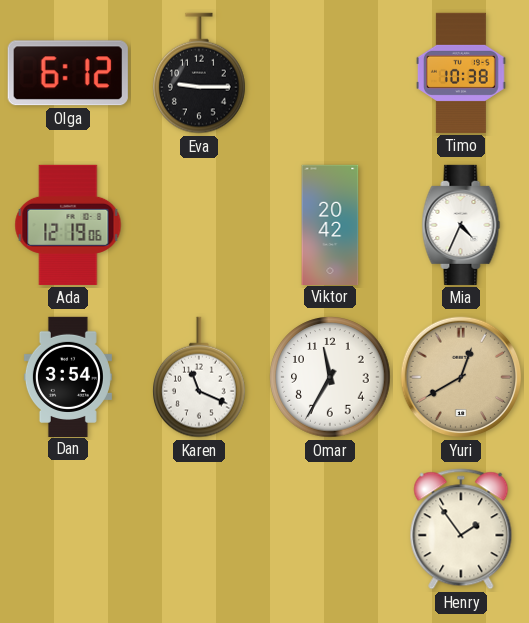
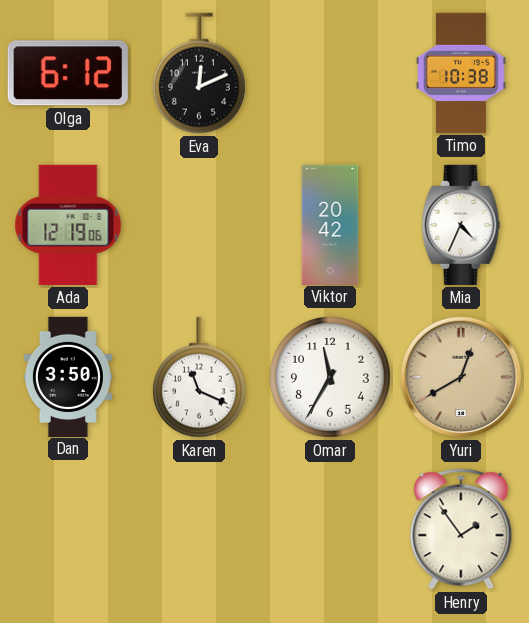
Eva: 9:15 -> 12:11
Dan: 3:54 -> 3:50
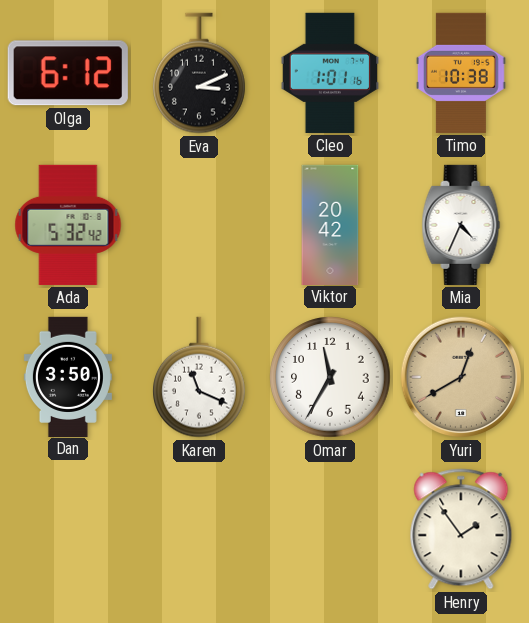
Eva: 12:11 -> 3:11
Cleo: none -> 1:01
Ada: 12:19 -> 5:32
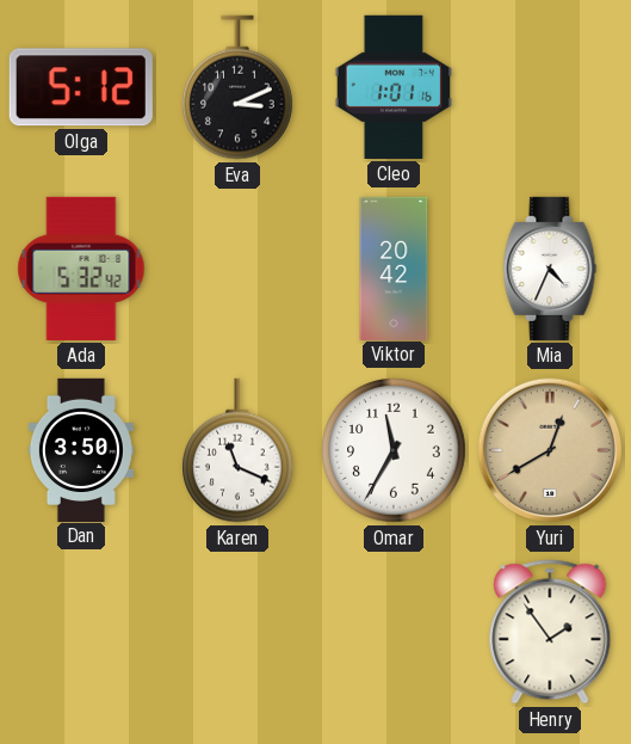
Olga: 6:12 -> 5:12
Timo: 10:38 -> none
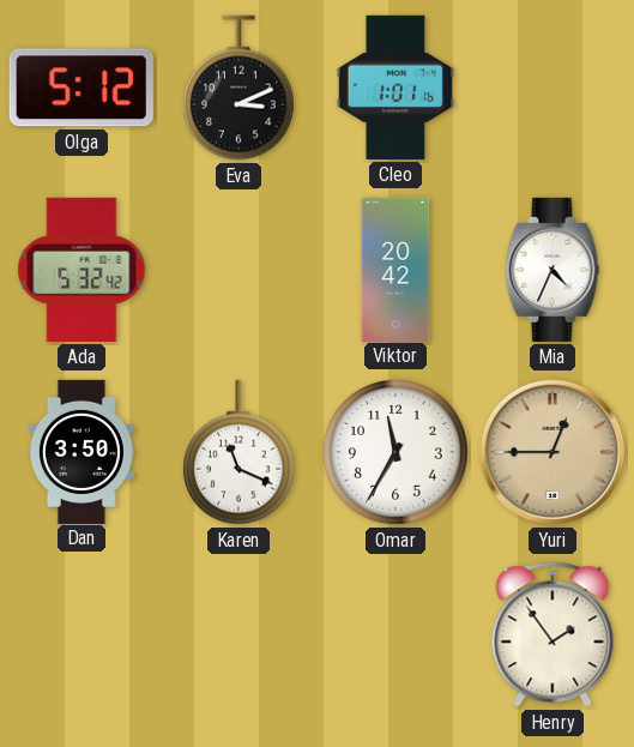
Yuri: 12:40 -> 12:45
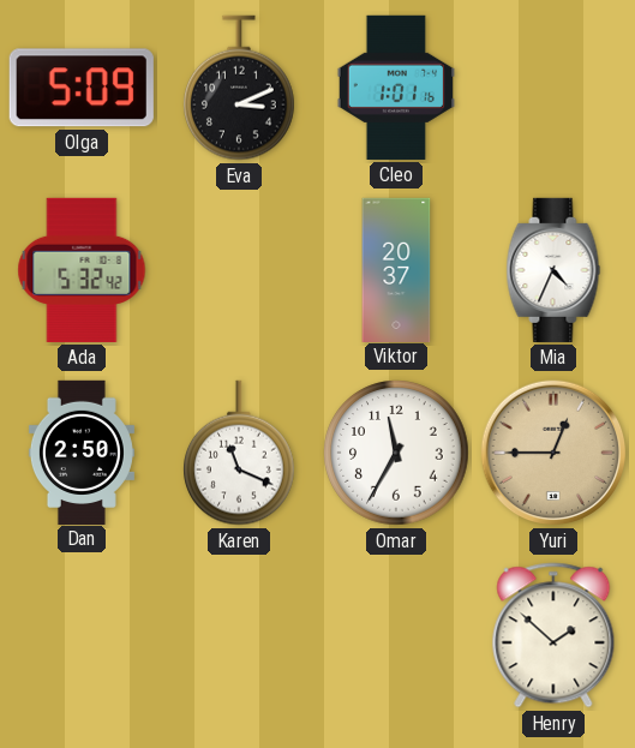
Olga: 5:12 -> 5:09
Viktor: 20:42 -> 20:37
Dan: 3:50 -> 2:50
Henry: 1:54 -> 1:52
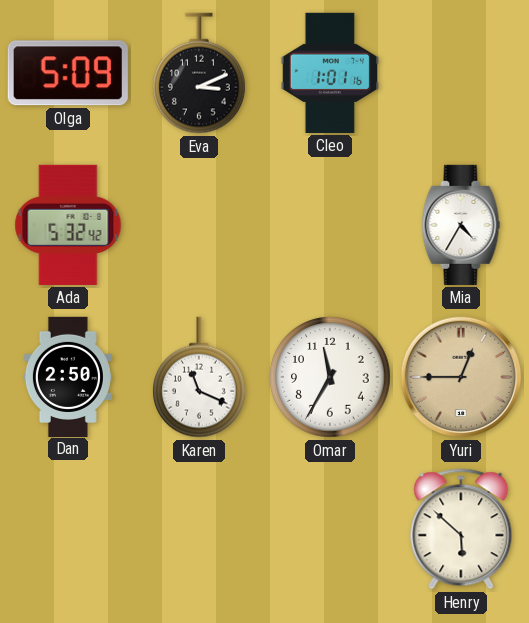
Viktor: 20:37 -> none
Mia: 4:34 -> 4:35
Henry: 1:52 -> 5:52
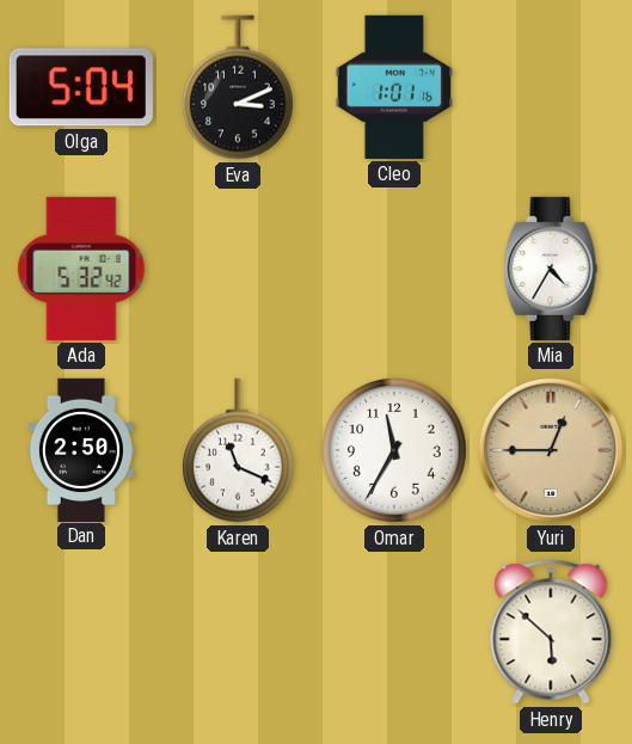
Olga: 5:09 -> 5:04
